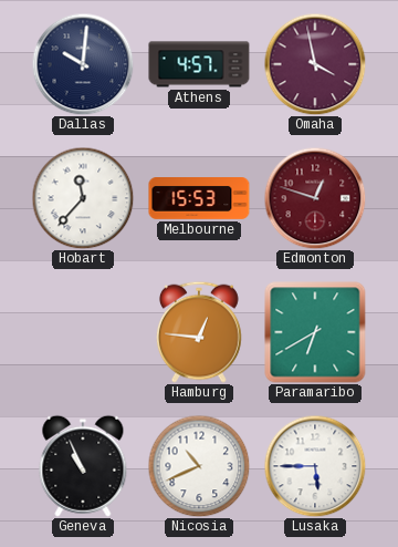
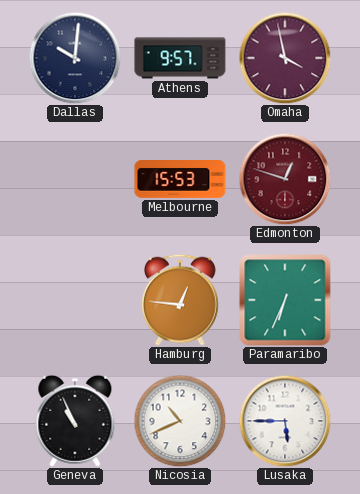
Athens: 4:57 -> 9:57
Hobart: 11:37 -> none
Paramaribo: 6:40 -> 6:34
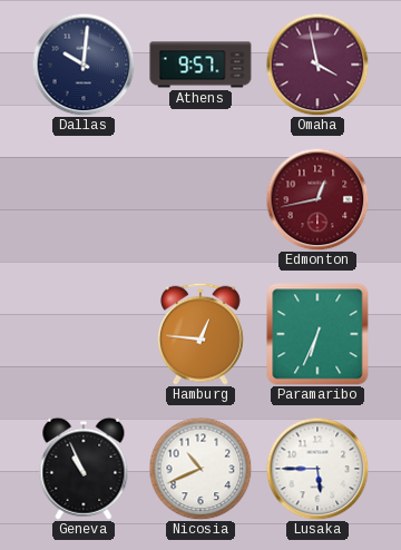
Melbourne: 15:53 -> none
Edmonton: 12:48 -> 12:43
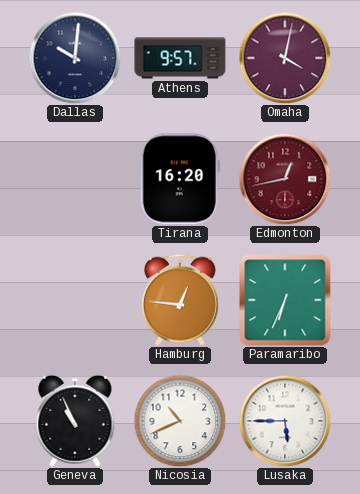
Omaha: 3:58 -> 4:02
Tirana: none -> 16:20
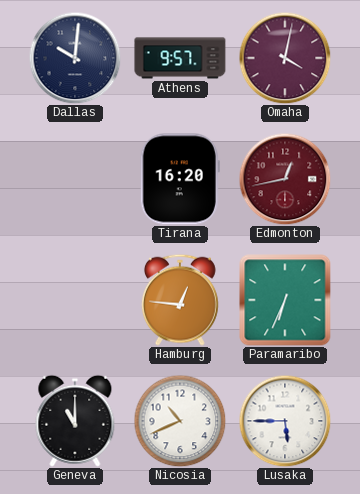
Geneva: 10:56 -> 11:00
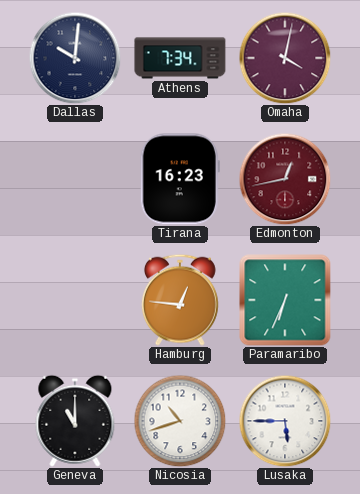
Athens: 9:57 -> 7:34
Tirana: 16:20 -> 16:23
Nicosia: 10:41 -> 10:42
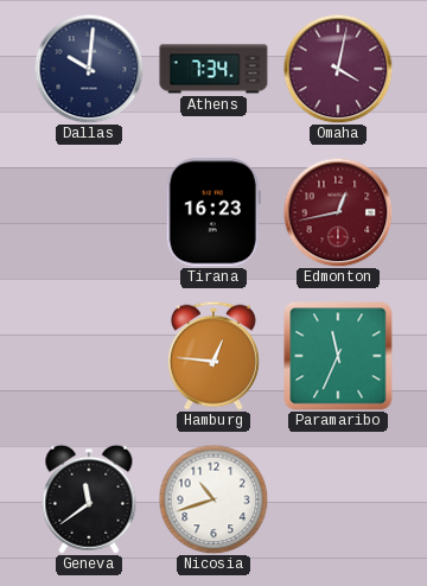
Paramaribo: 6:34 -> 11:34
Geneva: 11:00 -> 11:39
Lusaka: 5:45 -> none
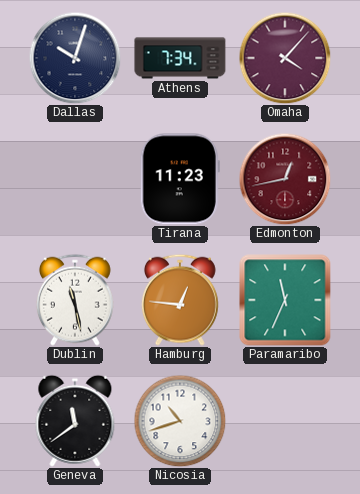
Dallas: 10:01 -> 10:03
Omaha: 4:02 -> 4:07
Tirana: 16:23 -> 11:23
Dublin: none -> 11:28
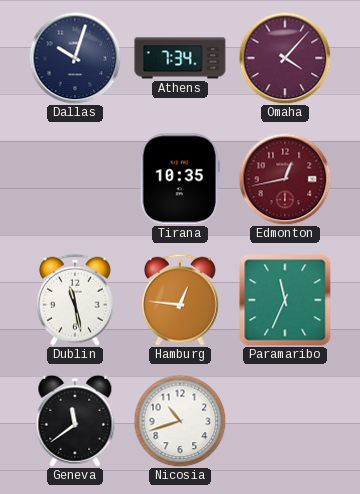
Tirana: 11:23 -> 10:35
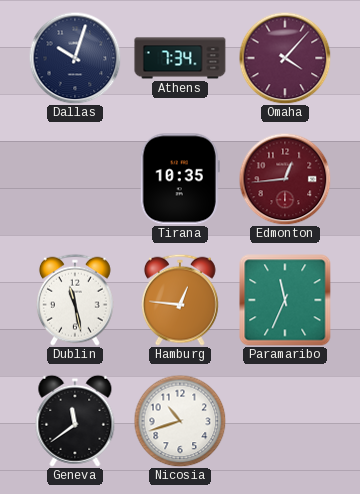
Edmonton: 12:43 -> 12:44
